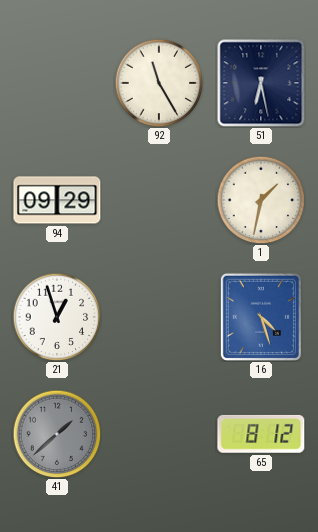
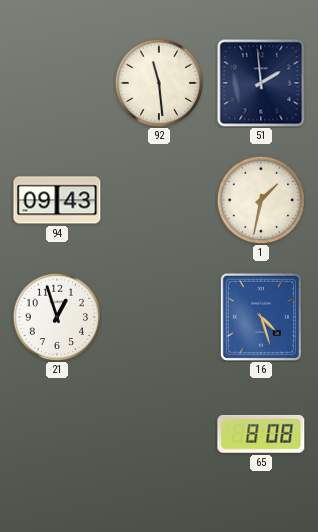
92: 11:25 -> 11:29
51: 6:28 -> 1:59
94: 09:29 -> 09:43
41: 1:38 -> none
65: 8:12 -> 8:08
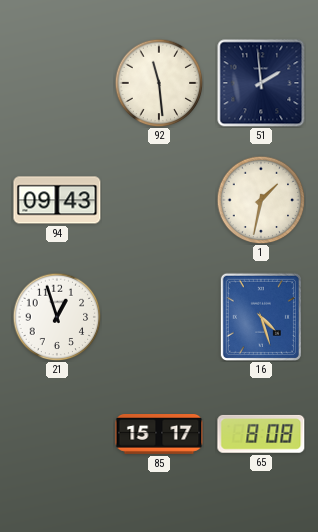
85: none -> 15:17
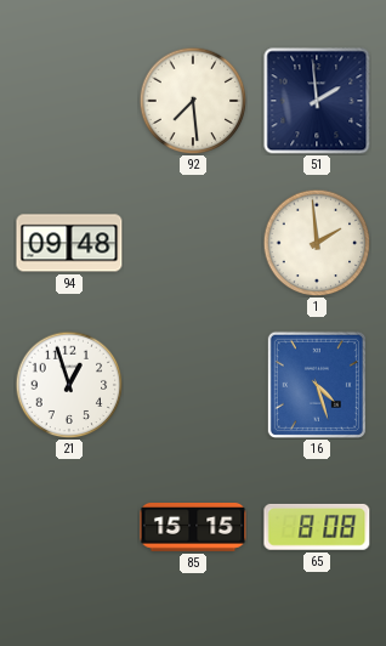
92: 11:29 -> 7:29
94: 09:43 -> 09:48
1: 1:32 -> 1:59
85: 15:17 -> 15:15
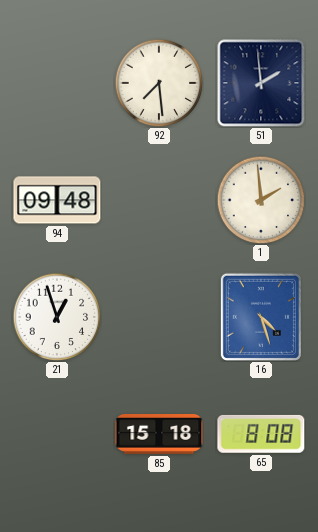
85: 15:15 -> 15:18
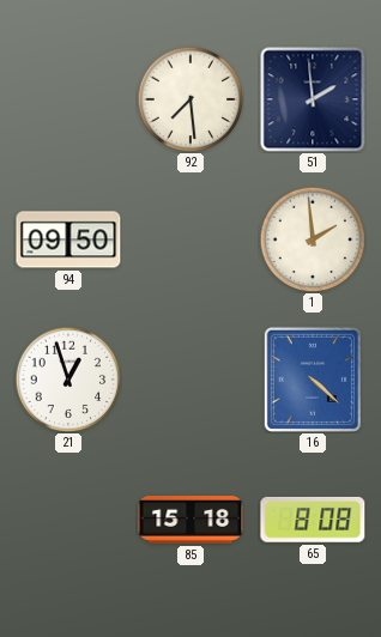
94: 09:48 -> 09:50
16: 4:27 -> 4:22
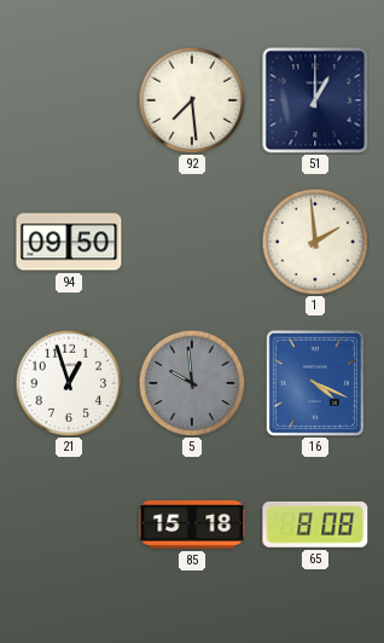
51: 1:59 -> 1:00
5: none -> 9:59
16: 4:22 -> 4:19
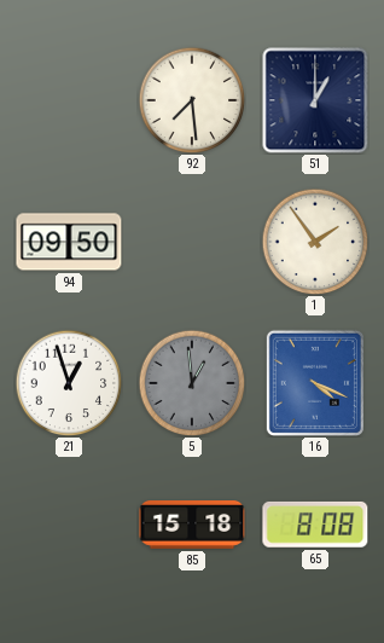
1: 1:59 -> 1:54
5: 9:59 -> 12:59
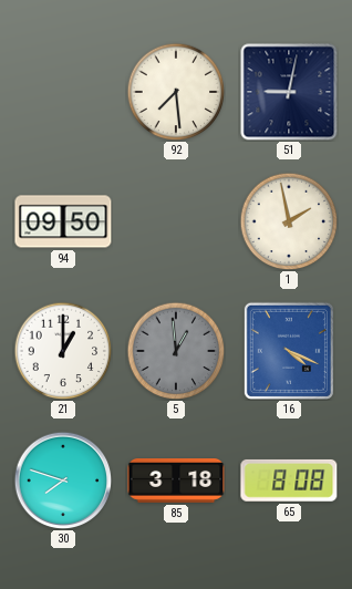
51: 1:00 -> 9:02
1: 1:54 -> 1:58
21: 12:57 -> 1:00
30: none -> 7:48
85: 15:18 -> 3:18
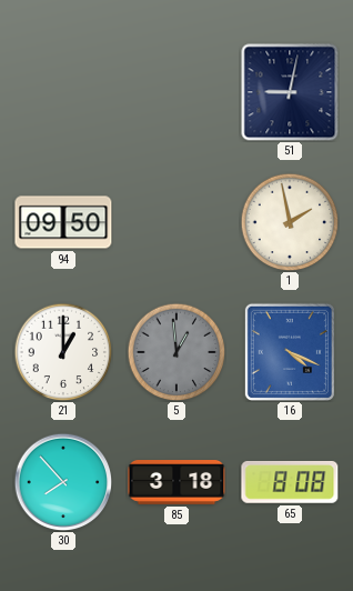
92: 7:29 -> none
30: 7:48 -> 7:53
